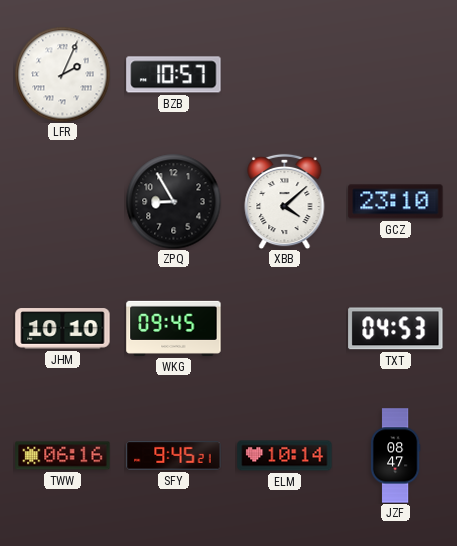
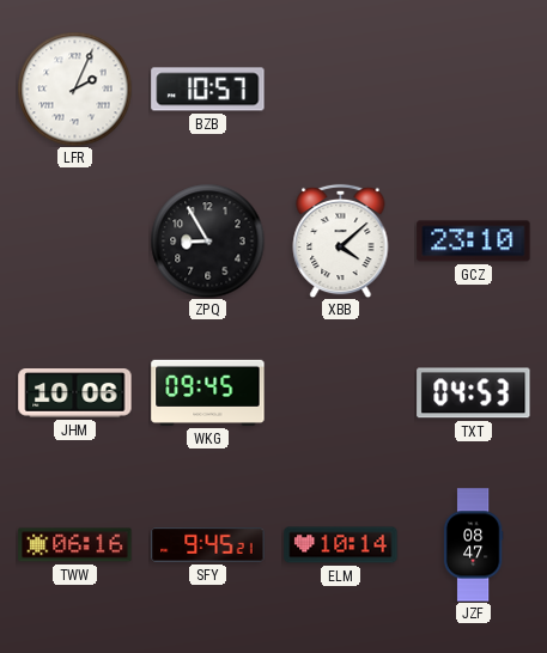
JHM: 10:10 -> 10:06
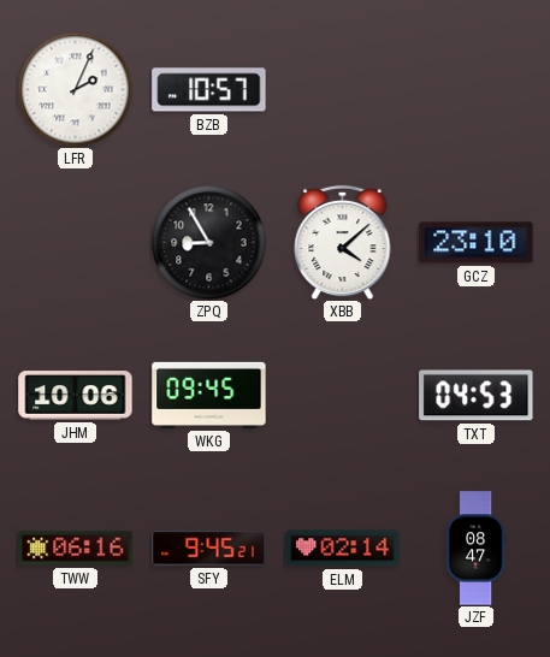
ELM: 10:14 -> 02:14
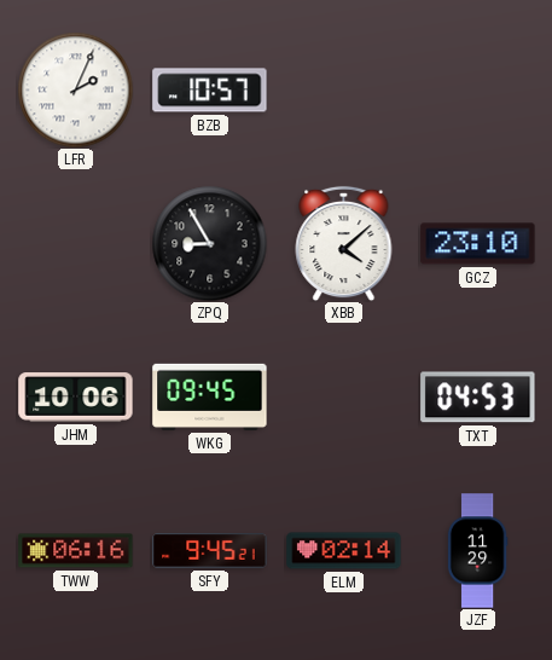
JZF: 08:47 -> 11:29
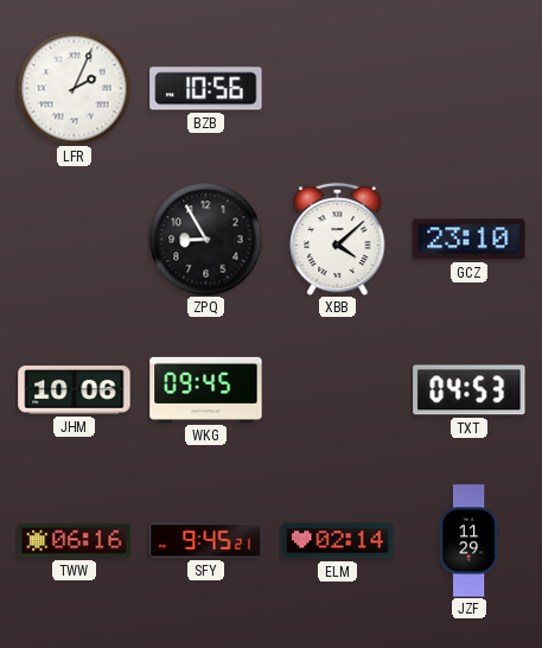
BZB: 10:57 -> 10:56
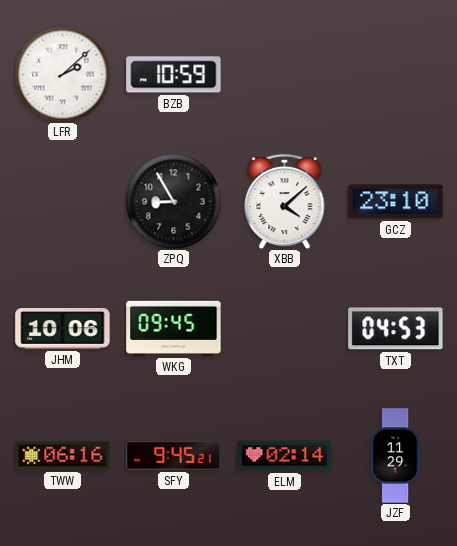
LFR: 2:04 -> 2:08
BZB: 10:56 -> 10:59
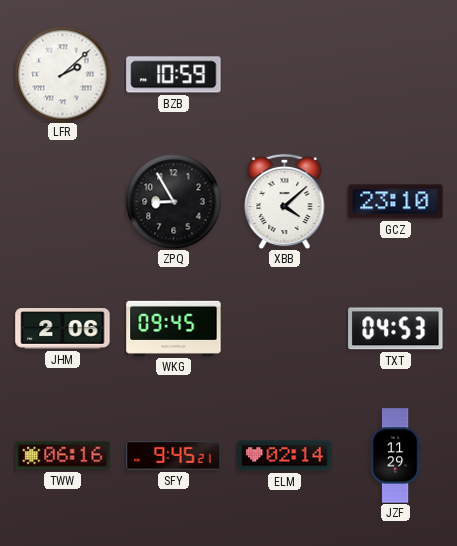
JHM: 10:06 -> 2:06
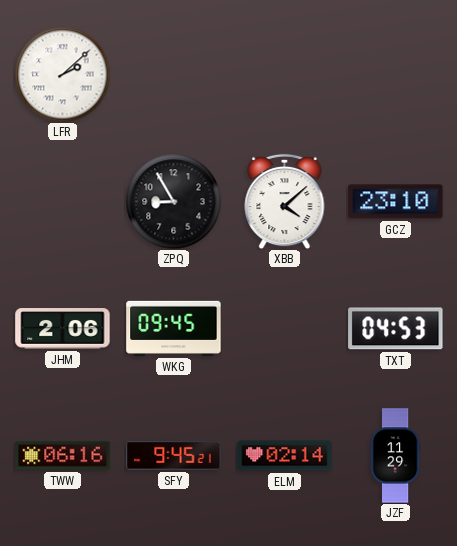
BZB: 10:59 -> none
